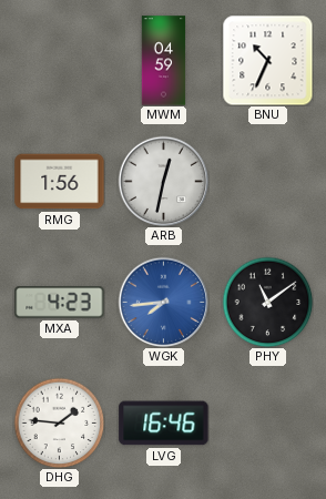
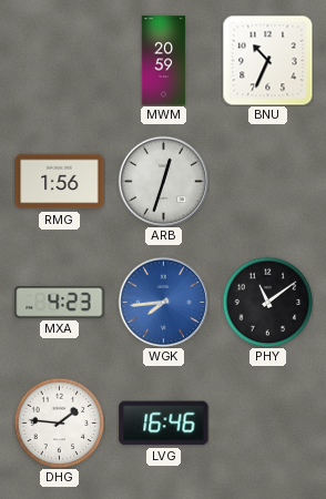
MWM: 04:59 -> 20:59
ARB: 12:32 -> 12:33
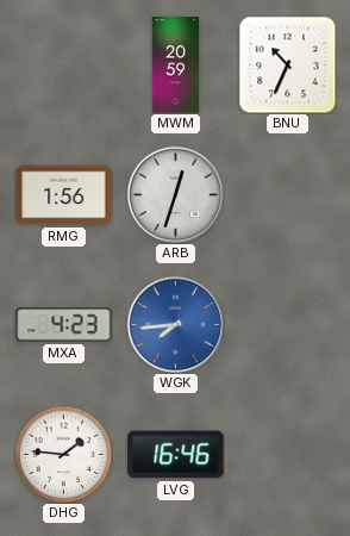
PHY: 11:09 -> none
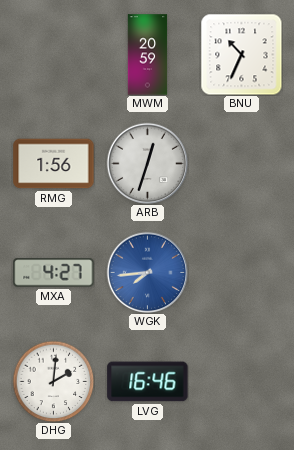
MXA: 4:23 -> 4:27
DHG: 1:46 -> 2:01
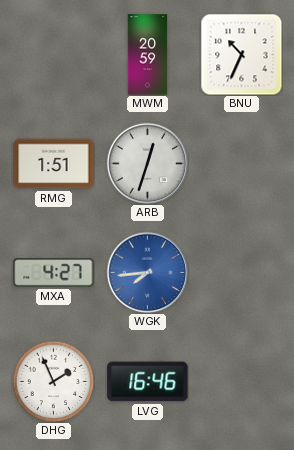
RMG: 1:56 -> 1:51
DHG: 2:01 -> 1:56
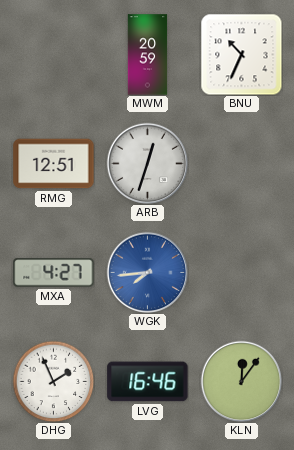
RMG: 1:51 -> 12:51
KLN: none -> 12:06
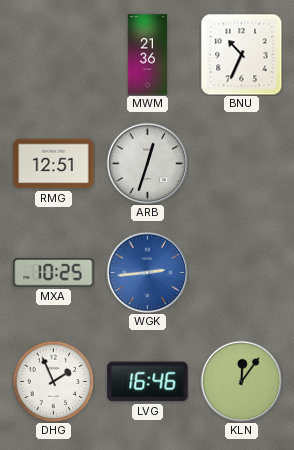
MWM: 20:59 -> 21:36
MXA: 4:27 -> 10:25
WGK: 7:44 -> 2:44
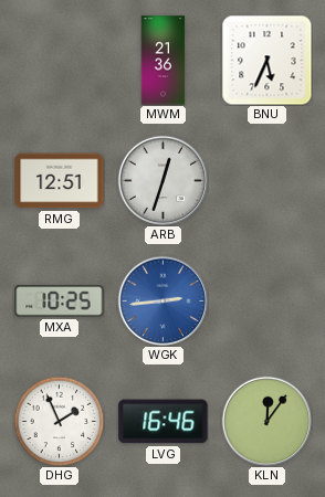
BNU: 10:34 -> 5:34
